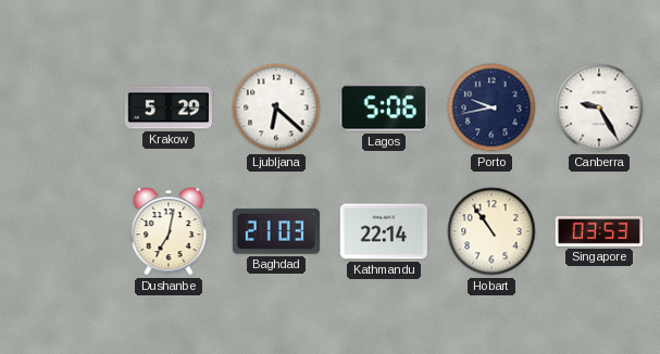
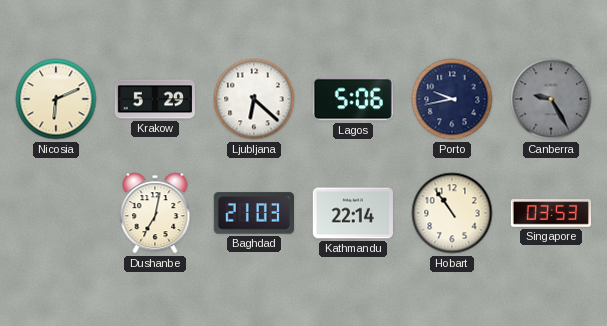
Nicosia: none -> 6:11
Canberra dial: white -> grey
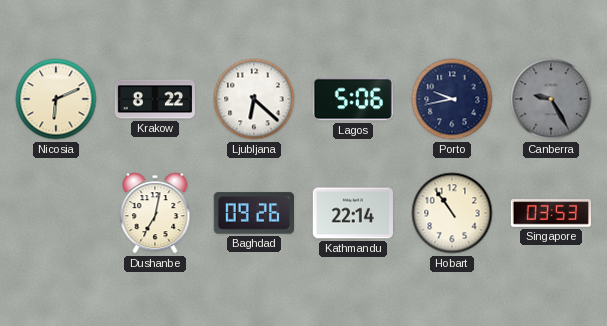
Krakow: 5:29 -> 8:22
Baghdad: 21:03 -> 09:26
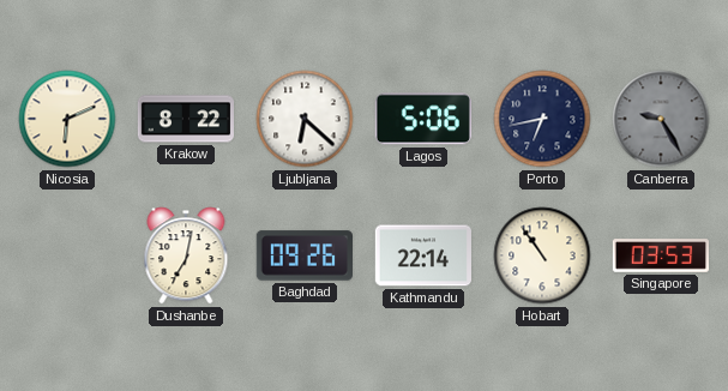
Porto: 9:43 -> 6:43
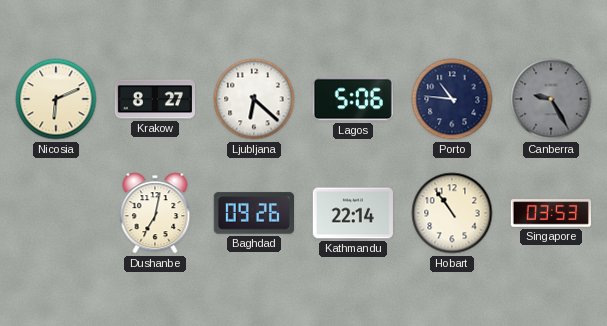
Krakow: 8:22 -> 8:27
Porto: 6:43 -> 10:46
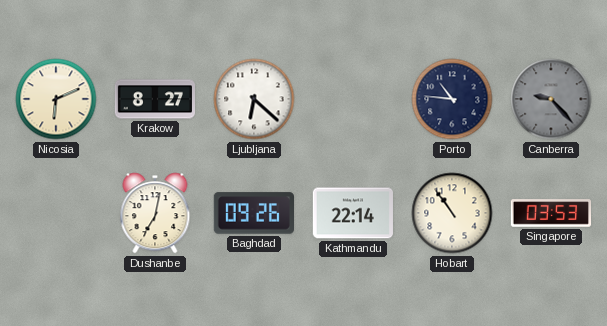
Lagos: 5:06 -> none
Canberra: 9:25 -> 9:23
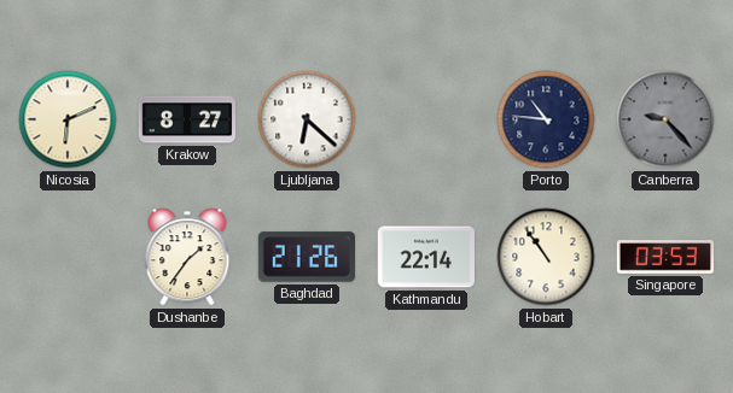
Dushanbe: 7:02 -> 1:36
Baghdad: 09:26 -> 21:26
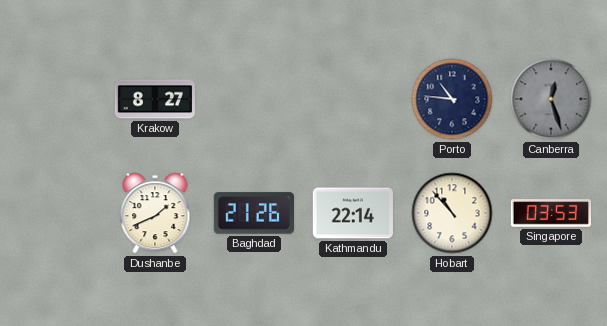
Nicosia: 6:11 -> none
Ljubljana: 6:22 -> none
Canberra: 9:23 -> 12:27
Dushanbe: 1:36 -> 1:41
Hobart: 10:54 -> 10:53
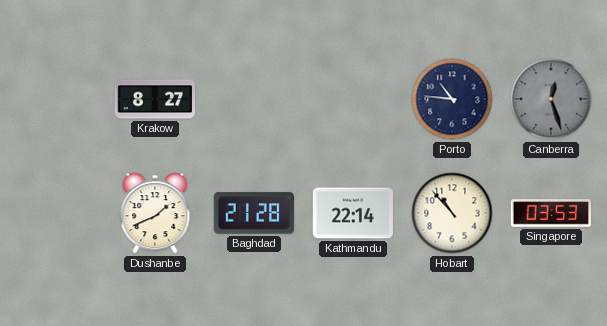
Baghdad: 21:26 -> 21:28
